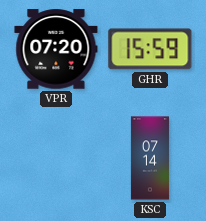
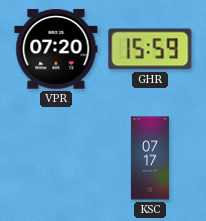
KSC: 07:14 -> 07:17
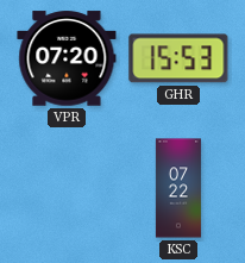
GHR: 15:59 -> 15:53
KSC: 07:17 -> 07:22
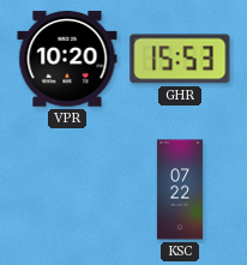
VPR: 07:20 -> 10:20
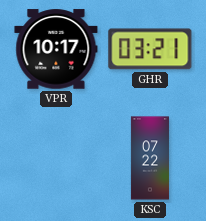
VPR: 10:20 -> 10:17
GHR: 15:53 -> 03:21
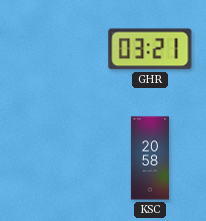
VPR: 10:17 -> none
KSC: 07:22 -> 20:58
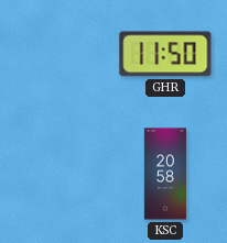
GHR: 03:21 -> 11:50
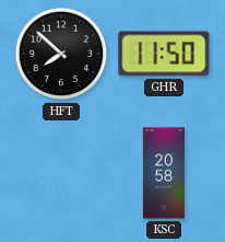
HFT: none -> 7:52
